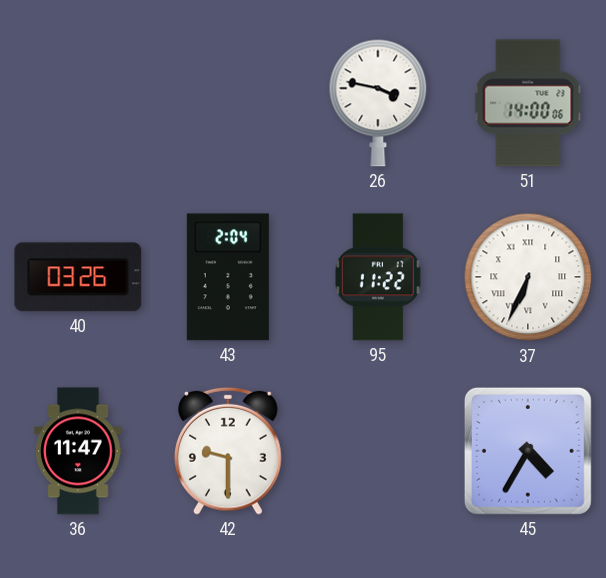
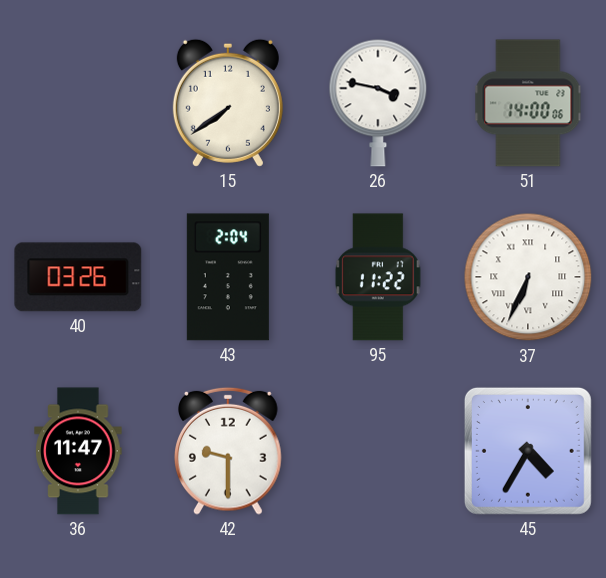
15: none -> 7:39
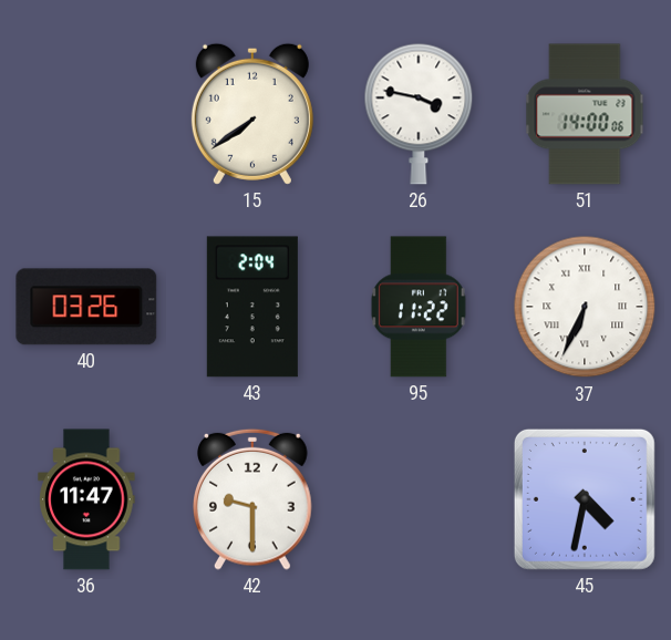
45: 4:35 -> 4:32
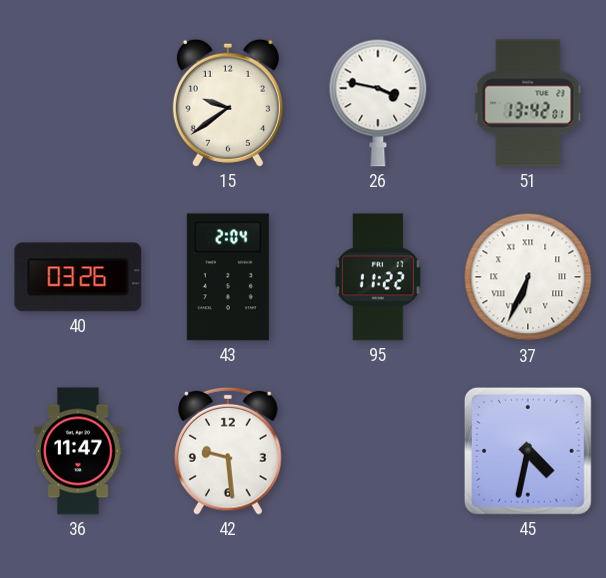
15: 7:39 -> 9:39
51: 14:00 -> 13:42
42: 9:30 -> 9:29
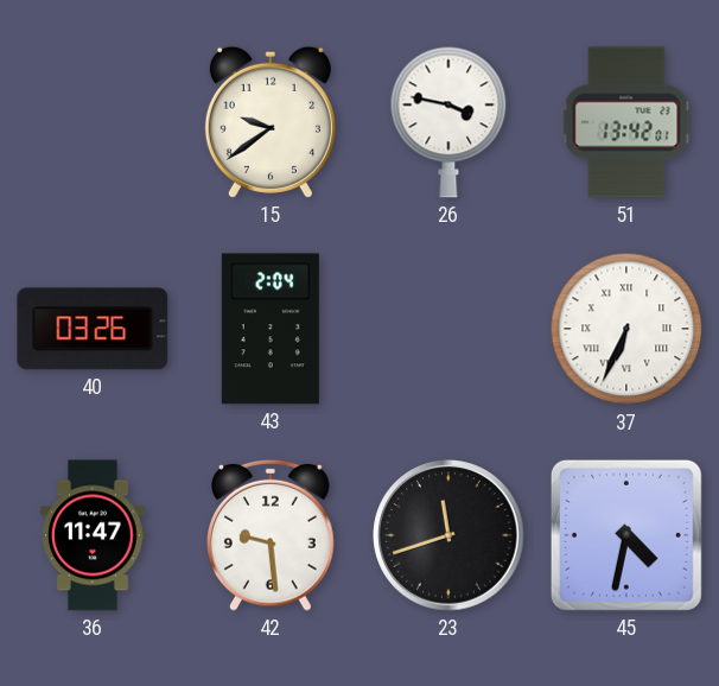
95: 11:22 -> none
23: none -> 11:42
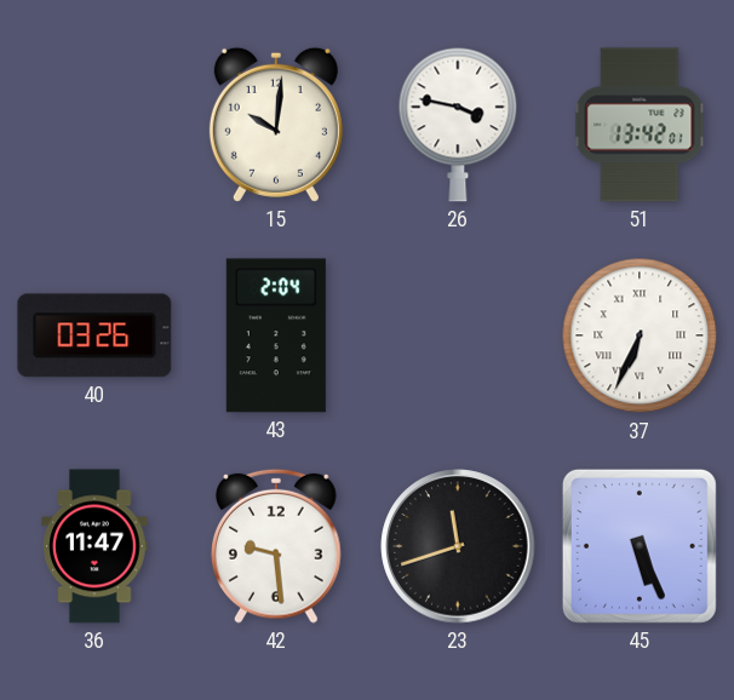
15: 9:39 -> 10:01
45: 4:32 -> 5:26
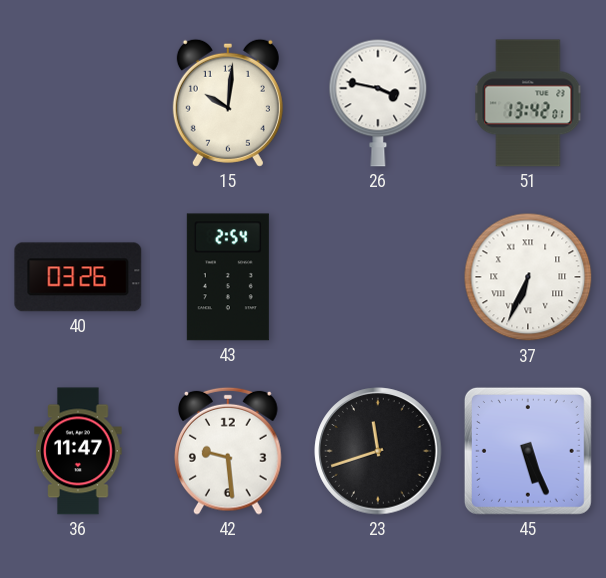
43: 2:04 -> 2:54
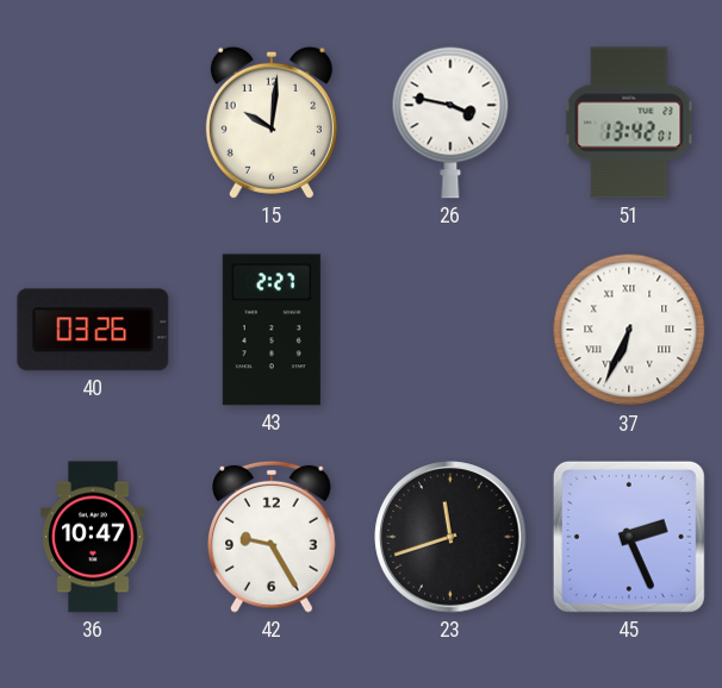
43: 2:54 -> 2:27
36: 11:47 -> 10:47
42: 9:29 -> 9:25
45: 5:26 -> 2:26
